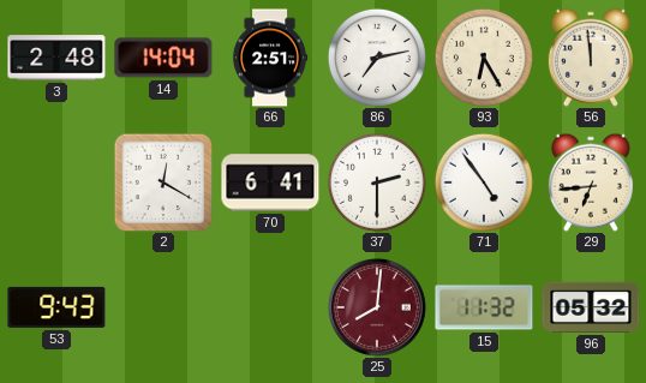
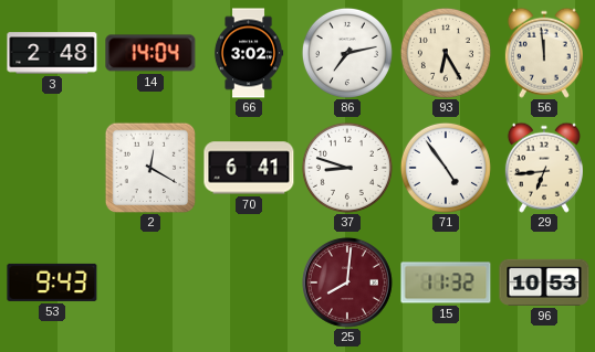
66: 2:51 -> 3:02
37: 2:30 -> 8:48
96: 05:32 -> 10:53
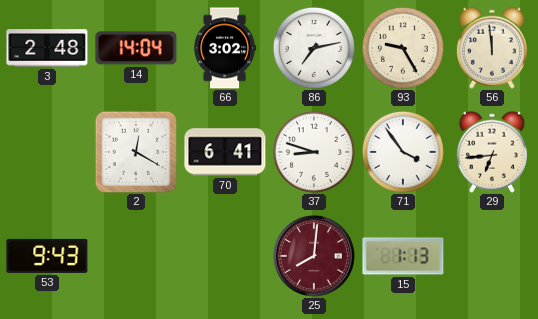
93: 6:25 -> 9:25
71: 4:54 -> 3:54
15: 11:32 -> 1:13
96: 10:53 -> none
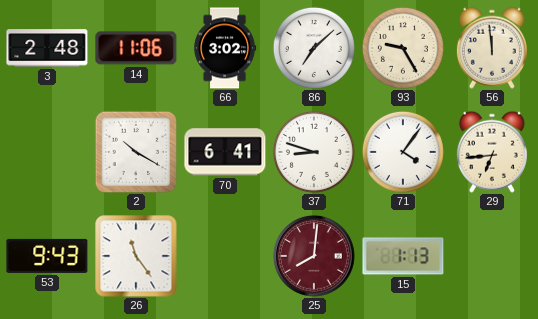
14: 14:04 -> 11:06
86: 7:13 -> 7:08
2: 12:20 -> 10:20
71: 3:54 -> 4:06
26: none -> 11:24
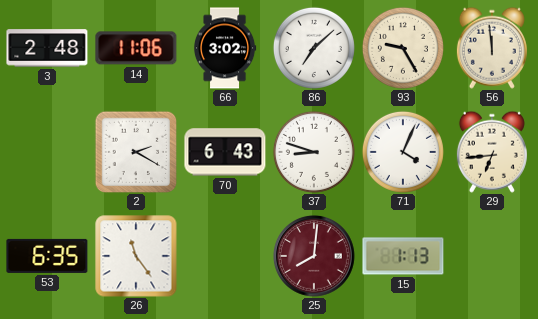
2: 10:20 -> 2:20
70: 6:41 -> 6:43
71: 4:06 -> 4:04
53: 9:43 -> 6:35
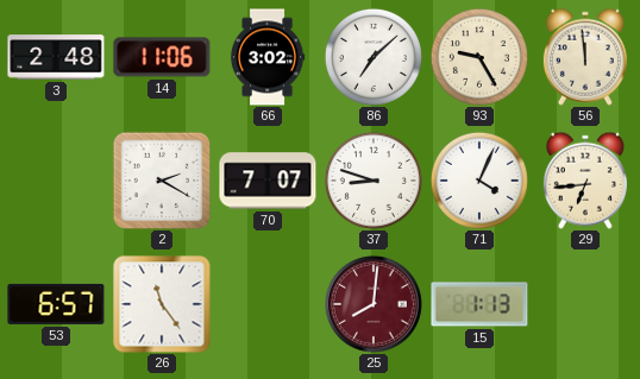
70: 6:43 -> 7:07
53: 6:35 -> 6:57
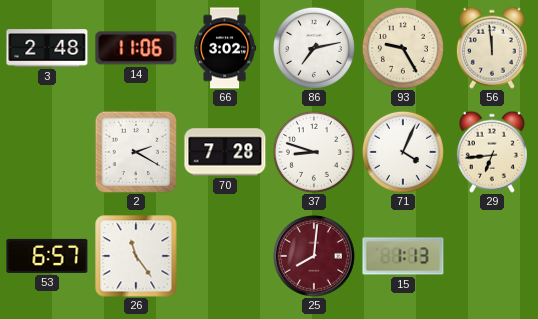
86: 7:08 -> 7:13
70: 7:07 -> 7:28
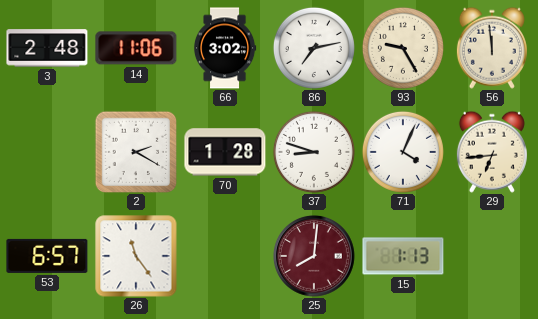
70: 7:28 -> 1:28
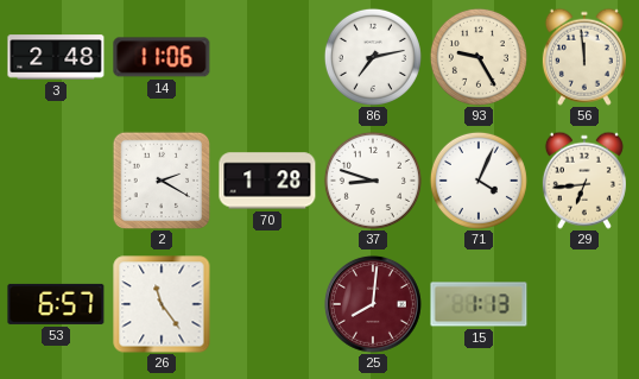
66: 3:02 -> none
